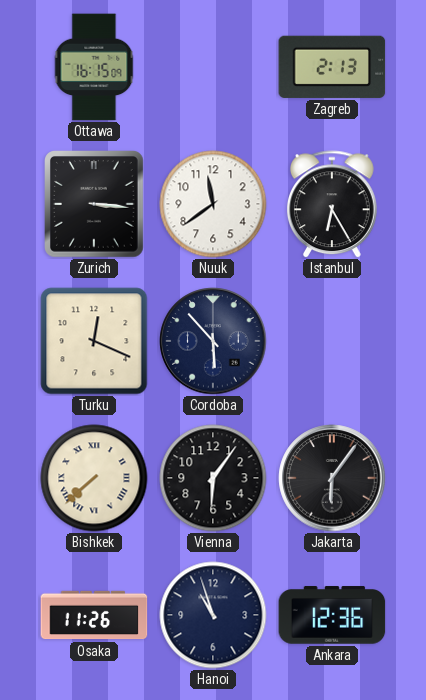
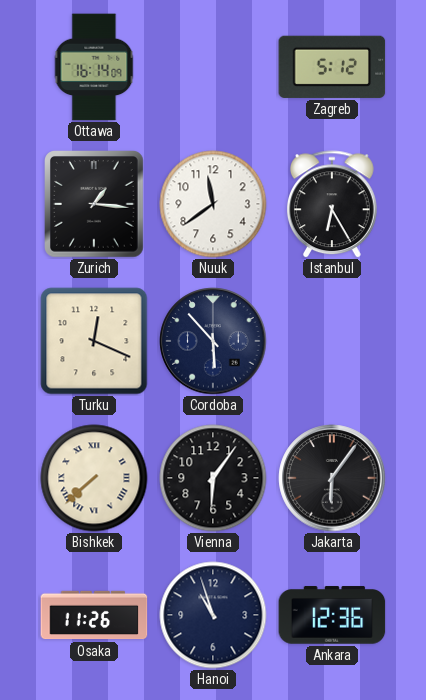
Ottawa: 16:15 -> 16:14
Zagreb: 2:13 -> 5:12
Zurich: 3:16 -> 1:16
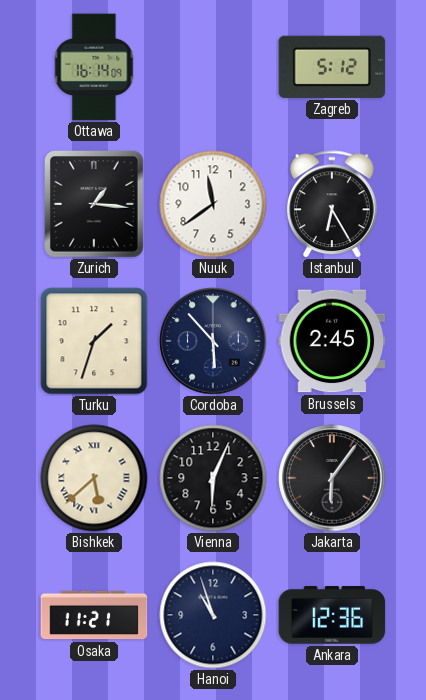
Turku: 12:19 -> 1:33
Brussels: none -> 2:45
Bishkek: 7:38 -> 5:38
Vienna: 6:06 -> 6:04
Osaka: 11:26 -> 11:21
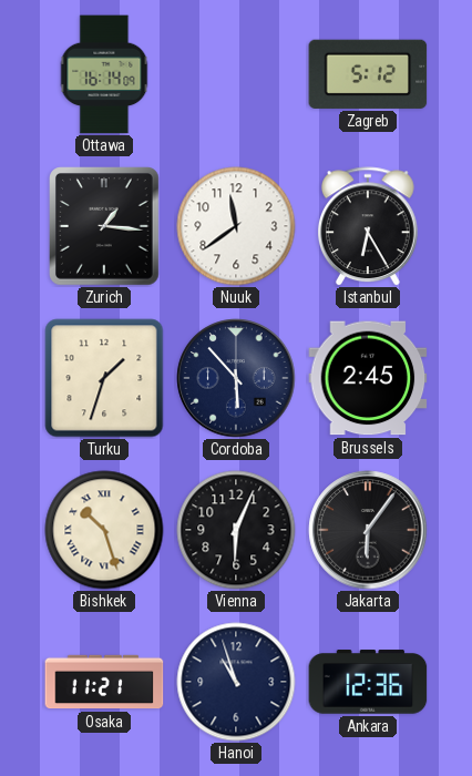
Bishkek: 5:38 -> 10:27
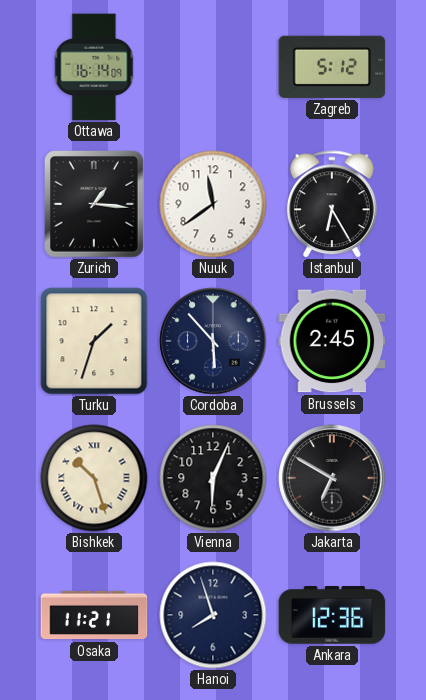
Jakarta: 6:06 -> 6:50
Hanoi: 10:57 -> 7:57
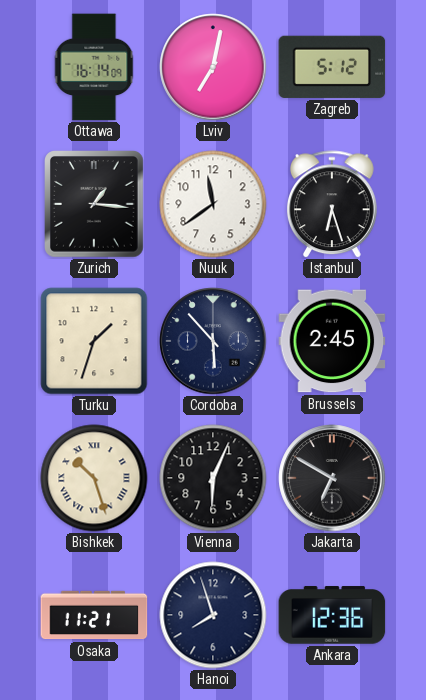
Lviv: none -> 7:02
Istanbul: 6:25 -> 6:27
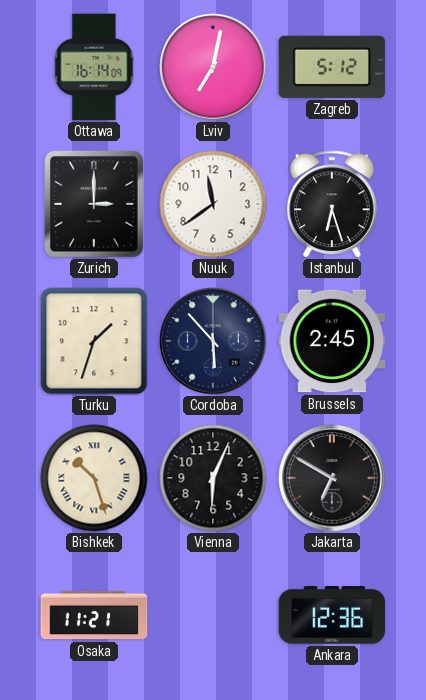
Zurich: 1:16 -> 3:00
Hanoi: 7:57 -> none
